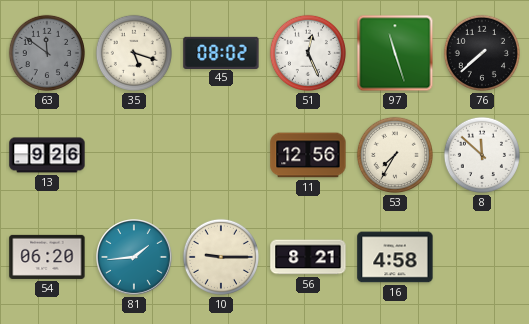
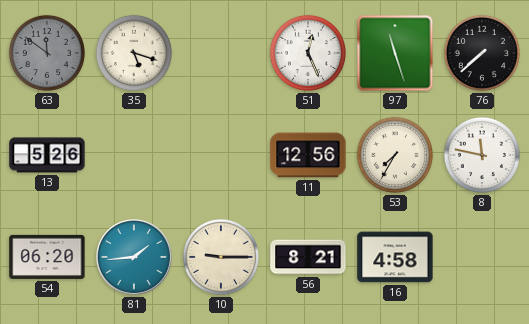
45: 08:02 -> none
13: 9:26 -> 5:26
8: 11:52 -> 11:47
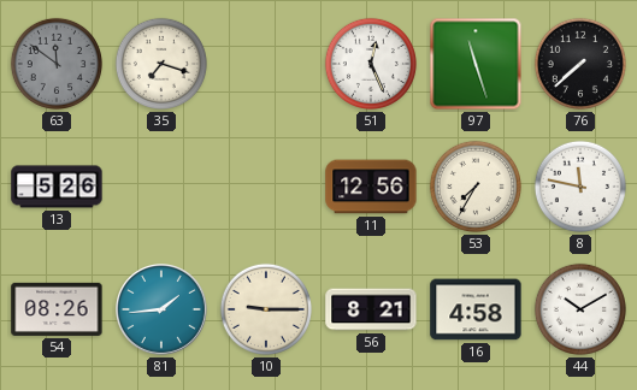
35: 5:18 -> 7:18
54: 06:20 -> 08:26
44: none -> 10:10
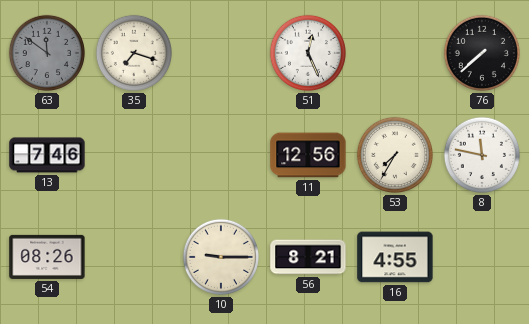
97: 11:27 -> none
13: 5:26 -> 7:46
81: 1:44 -> none
16: 4:58 -> 4:55
44: 10:10 -> none
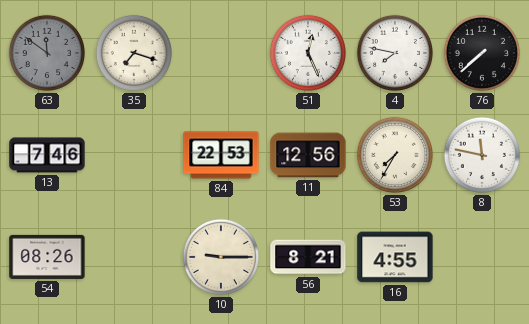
4: none -> 7:47
84: none -> 22:53
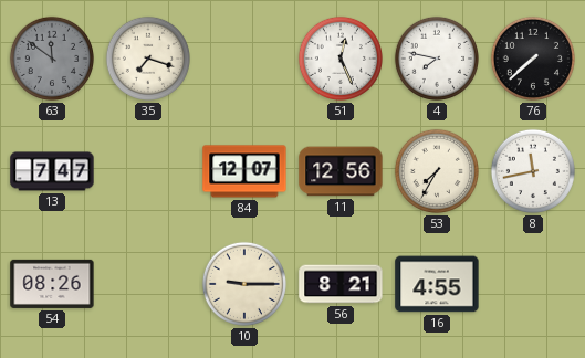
13: 7:46 -> 7:47
84: 22:53 -> 12:07
8: 11:47 -> 11:43
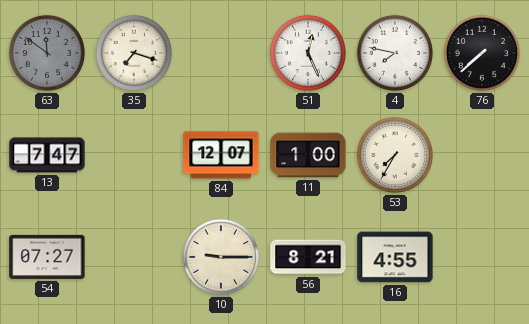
11: 12:56 -> 1:00
8: 11:43 -> none
54: 08:26 -> 07:27
